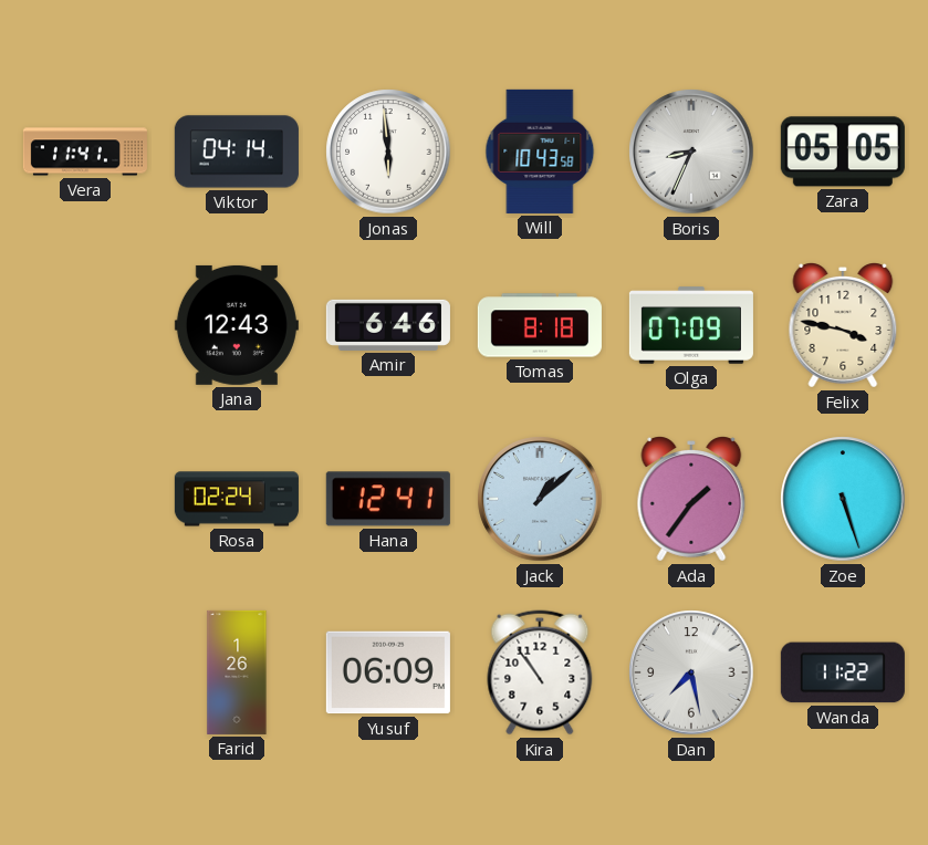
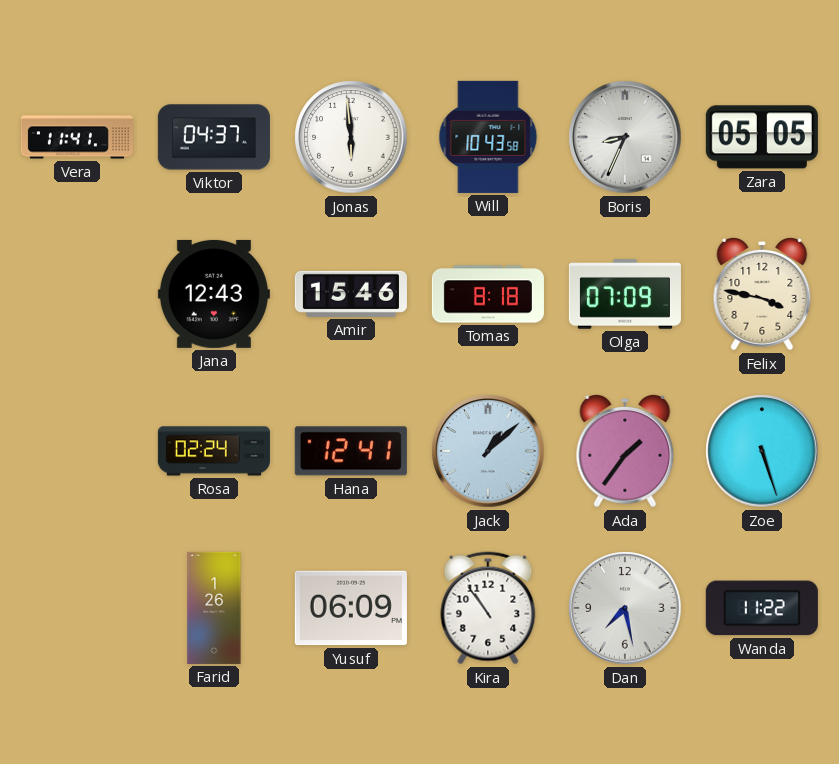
Viktor: 04:14 -> 04:37
Amir: 6:46 -> 15:46
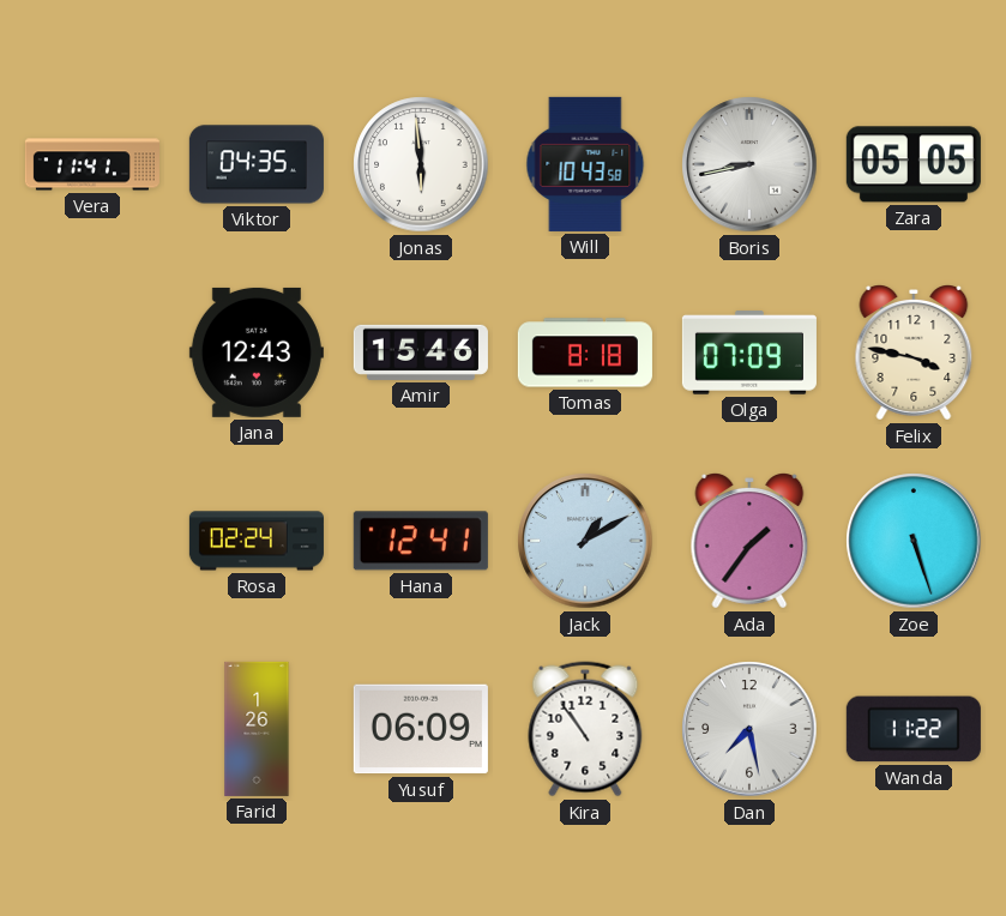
Viktor: 04:37 -> 04:35
Boris: 8:34 -> 8:43
Jack: 1:08 -> 1:10
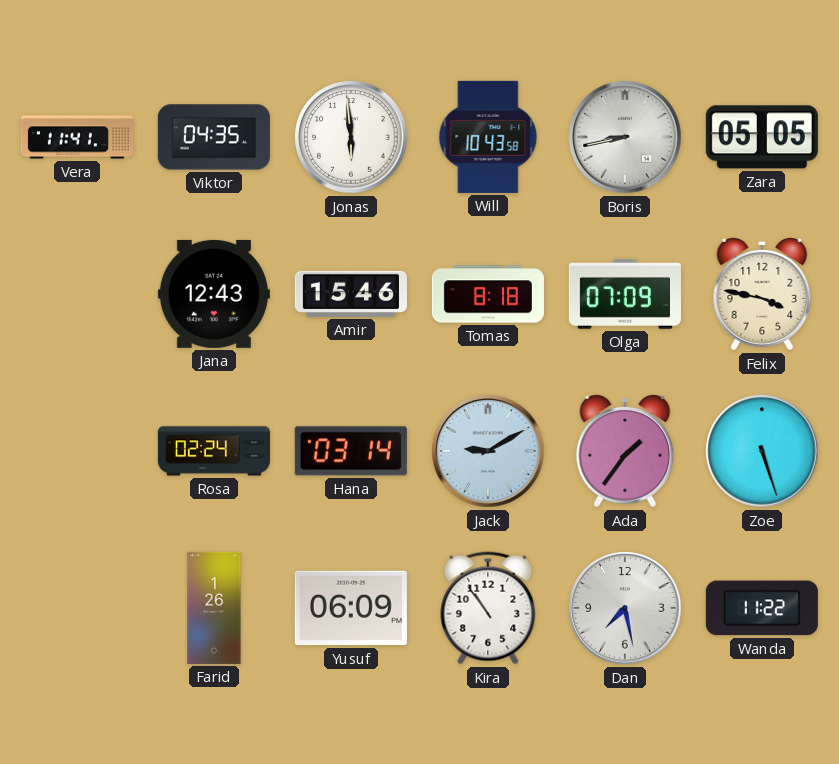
Hana: 12:41 -> 03:14
Jack: 1:10 -> 9:10
